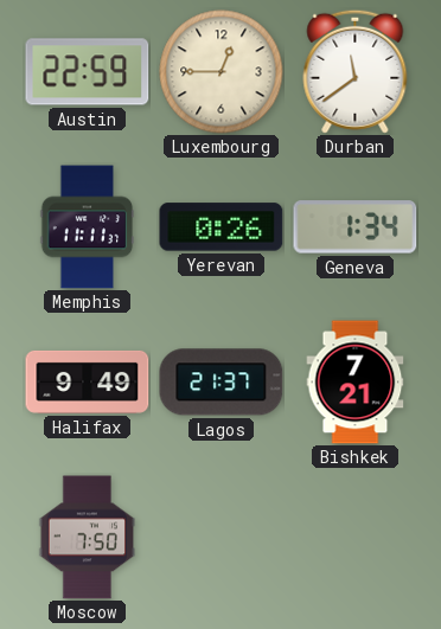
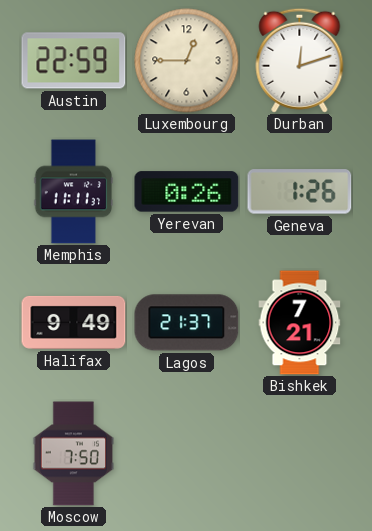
Durban: 11:39 -> 12:12
Geneva: 1:34 -> 1:26
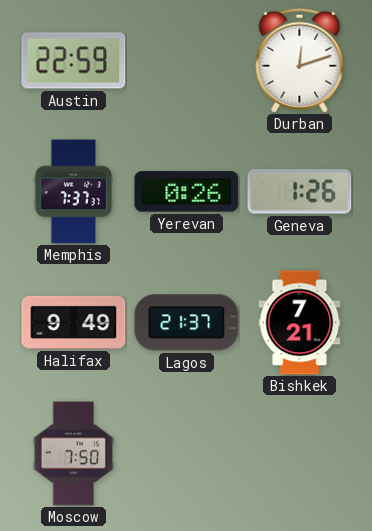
Luxembourg: 12:45 -> none
Memphis: 11:11 -> 7:37
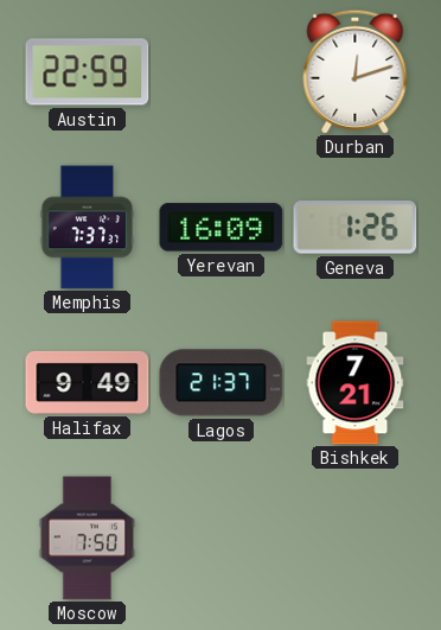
Yerevan: 0:26 -> 16:09
